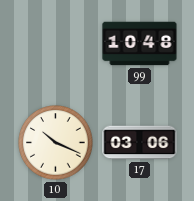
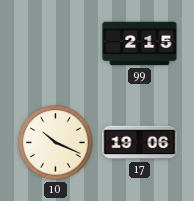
99: 10:48 -> 2:15
17: 03:06 -> 19:06
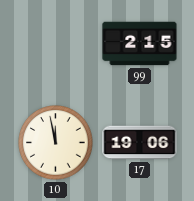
10: 10:19 -> 11:58
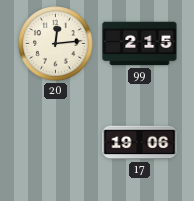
20: none -> 12:14
10: 11:58 -> none
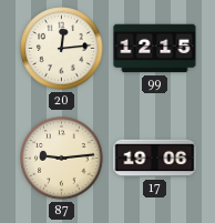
99: 2:15 -> 12:15
87: none -> 9:14
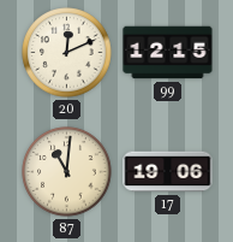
20: 12:14 -> 12:11
87: 9:14 -> 11:01
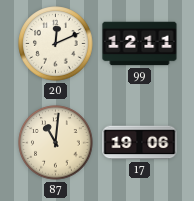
99: 12:15 -> 12:11
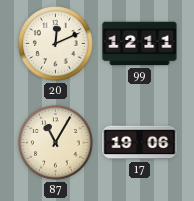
87: 11:01 -> 11:05
